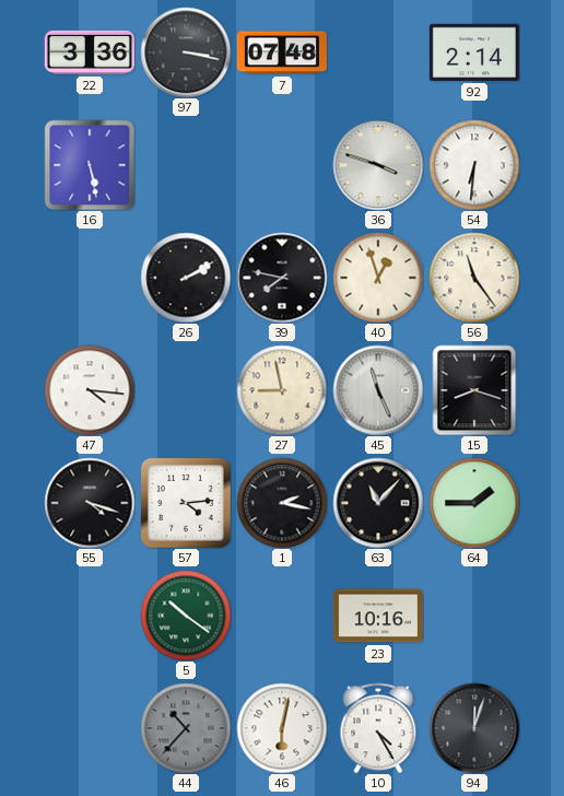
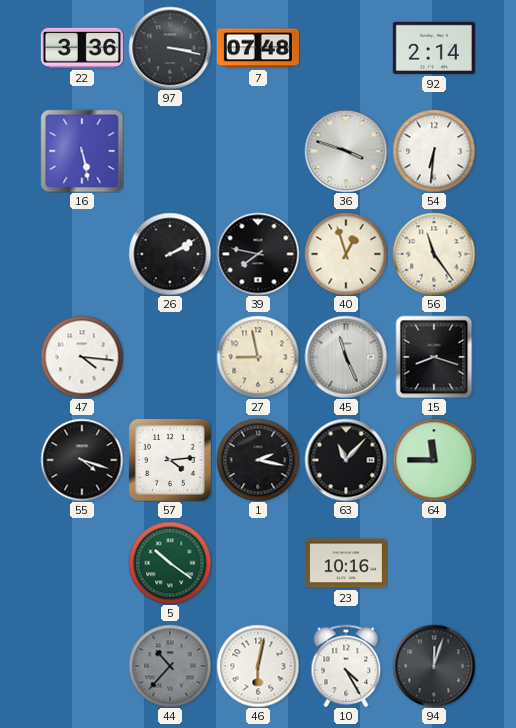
64: 1:45 -> 11:45
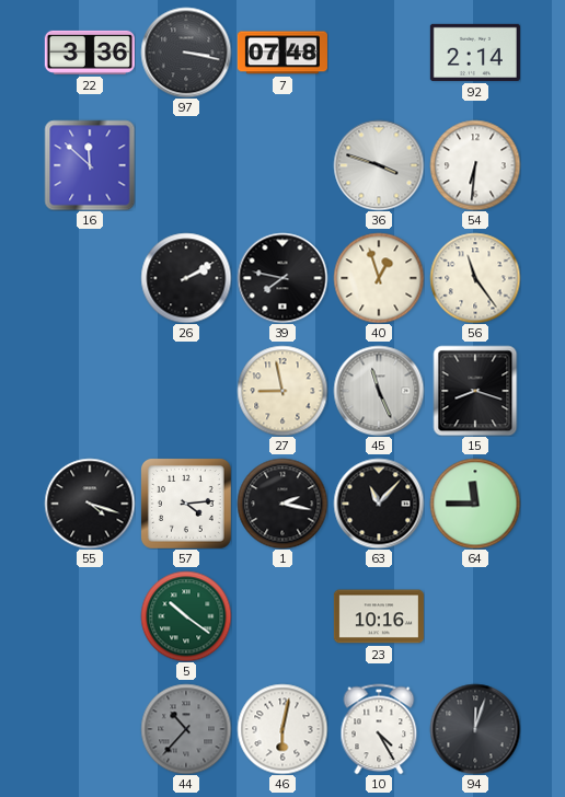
16: 5:28 -> 11:52
47: 4:16 -> none
